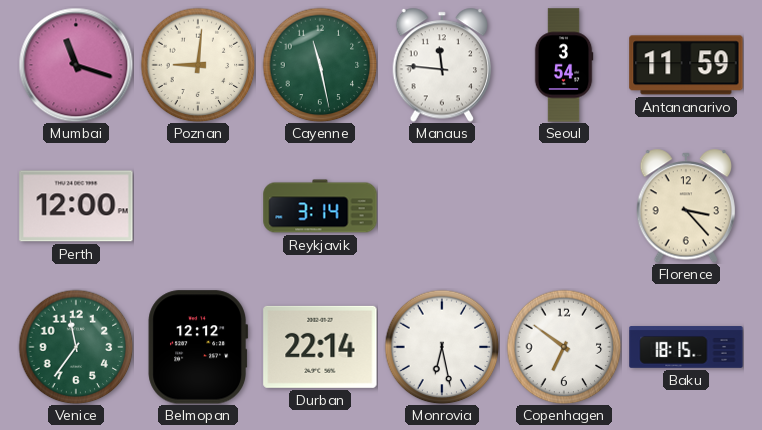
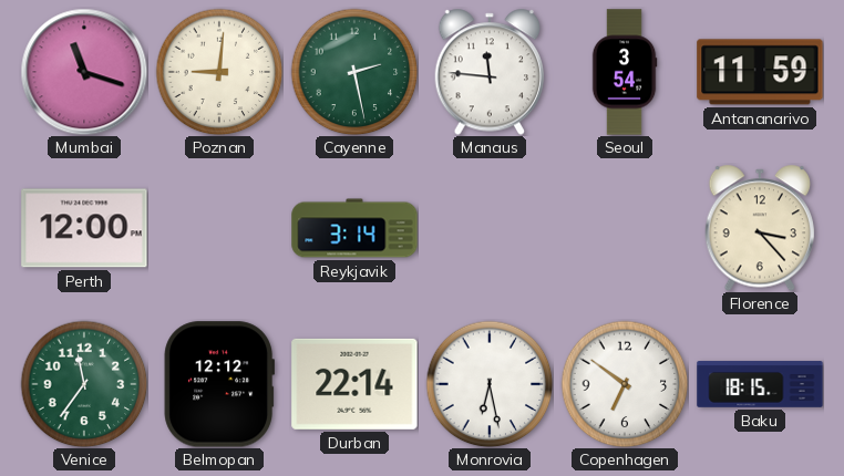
Cayenne: 11:28 -> 2:28
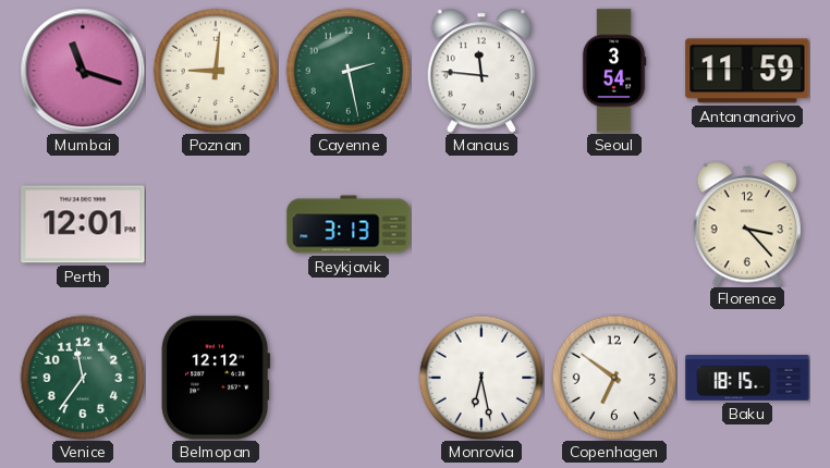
Perth: 12:00 -> 12:01
Reykjavik: 3:14 -> 3:13
Durban: 22:14 -> none
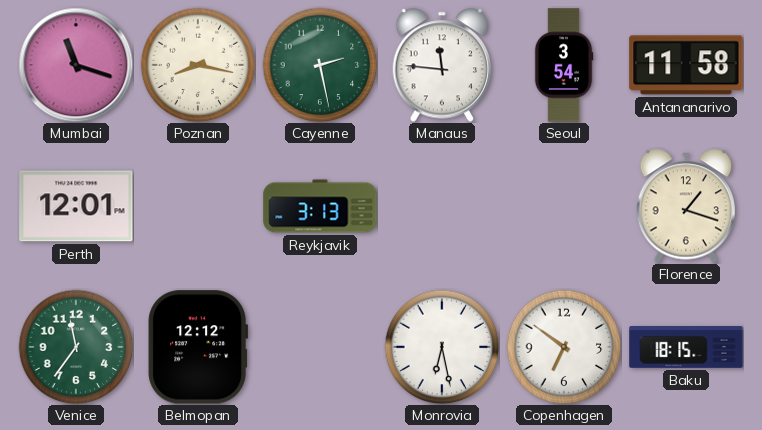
Poznan: 9:01 -> 8:17
Antananarivo: 11:59 -> 11:58
Florence: 3:23 -> 1:18
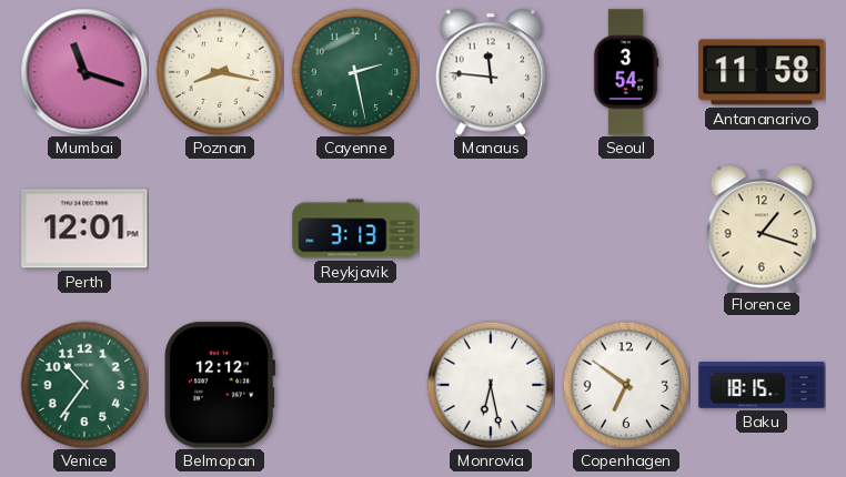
Venice: 11:36 -> 10:36
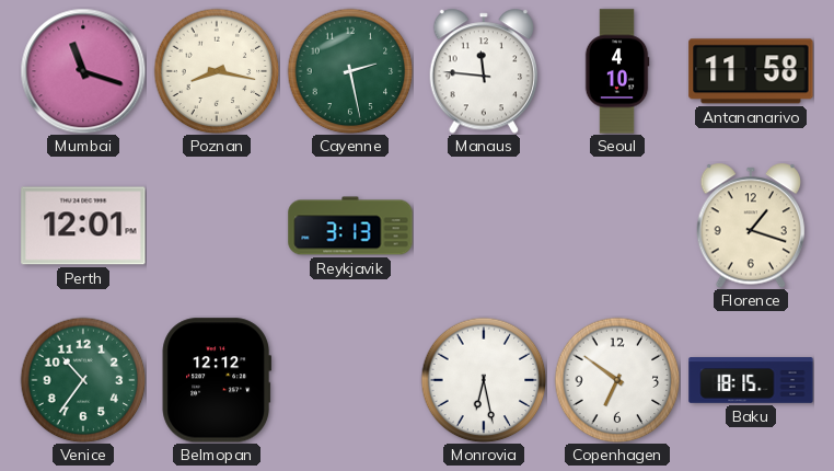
Seoul: 3:54 -> 4:10
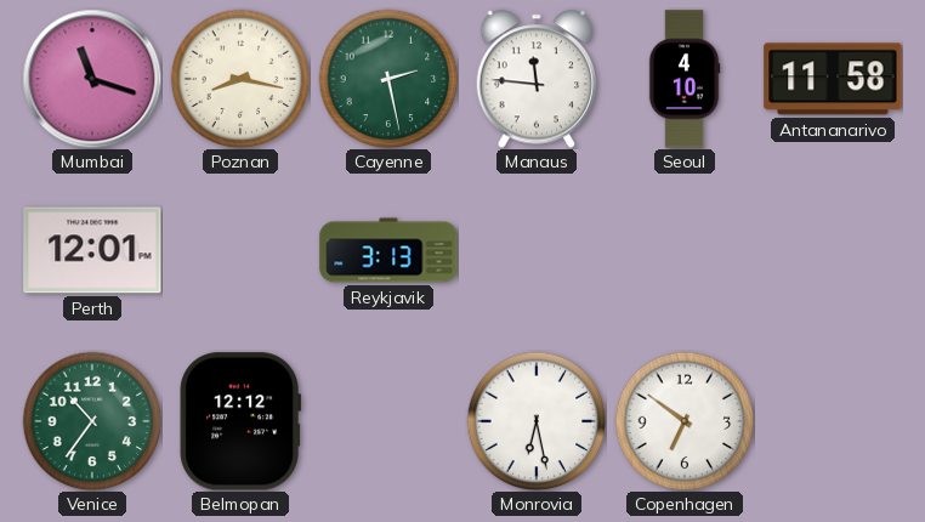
Florence: 1:18 -> none
Baku: 18:15 -> none
